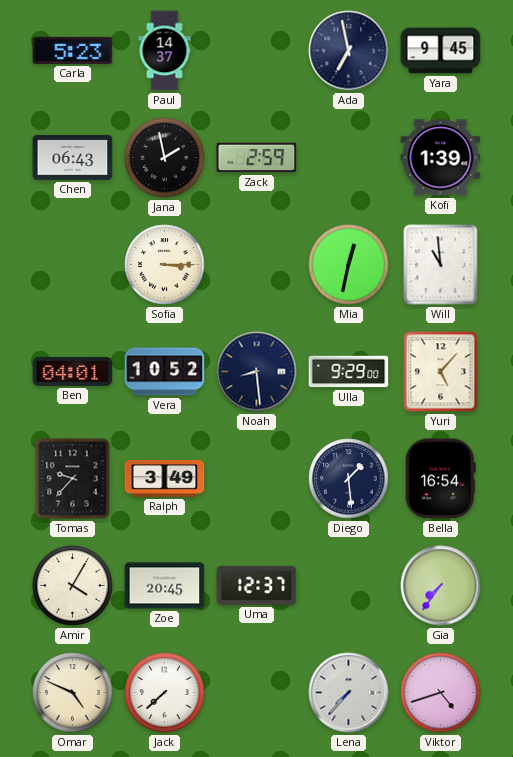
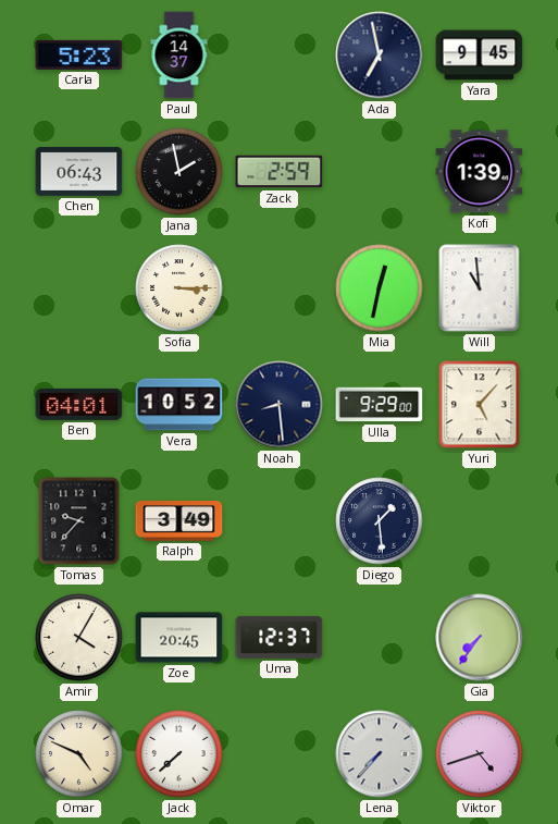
Bella: 16:54 -> none
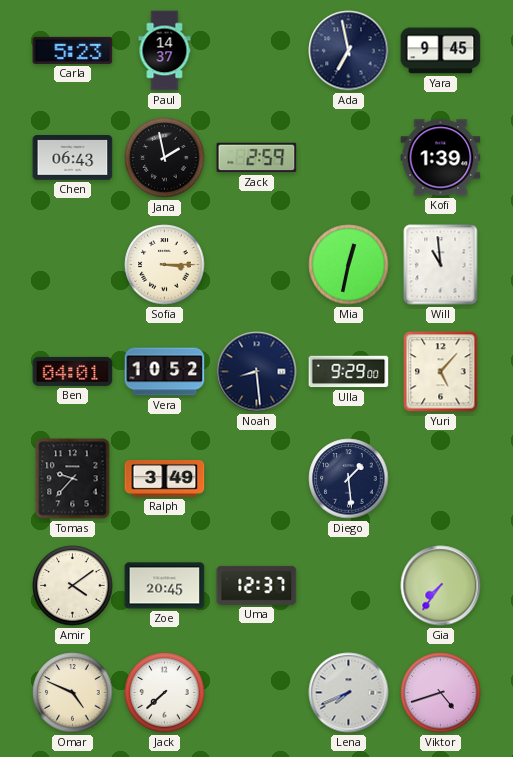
Amir: 4:05 -> 4:09
Lena: 7:37 -> 7:41
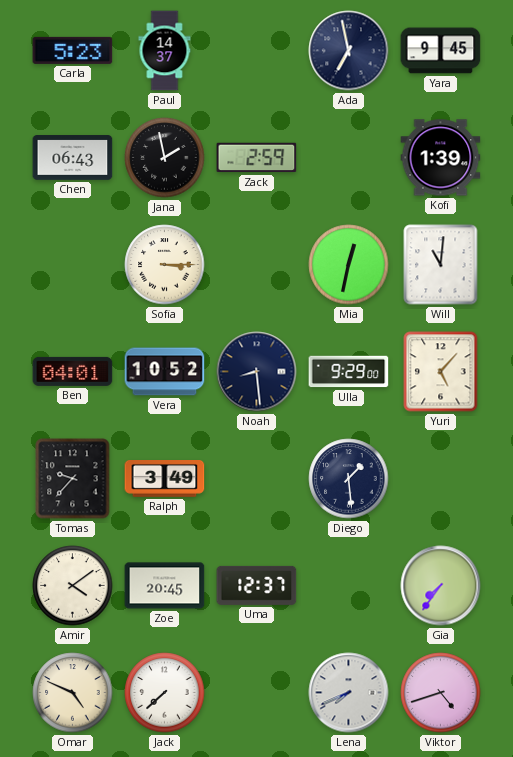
Will: 10:59 -> 11:01
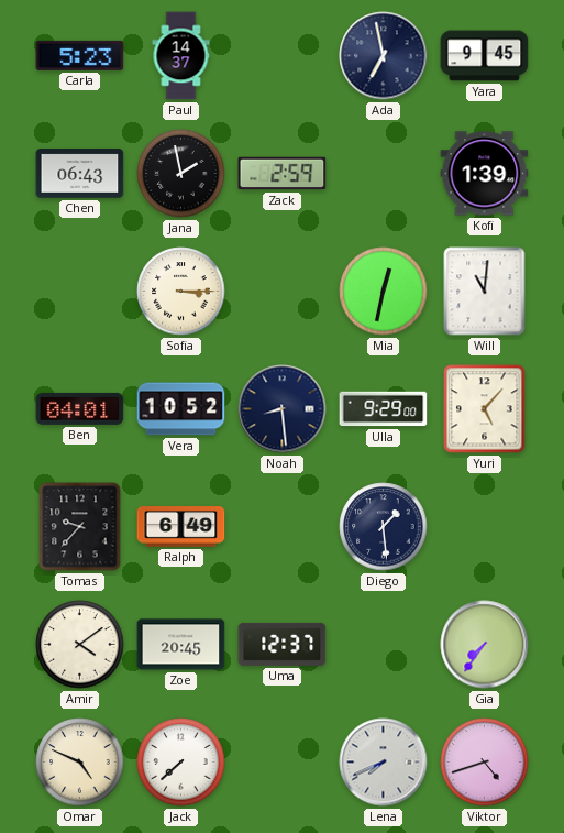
Ralph: 3:49 -> 6:49
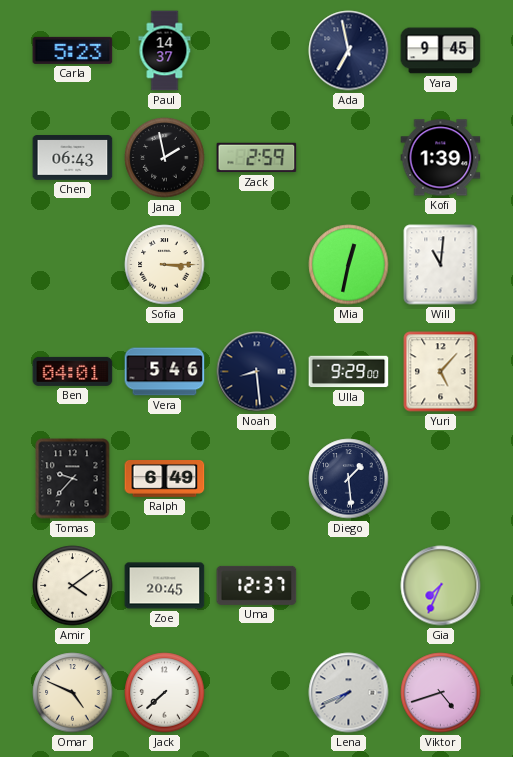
Vera: 10:52 -> 5:46
Gia: 7:36 -> 7:34
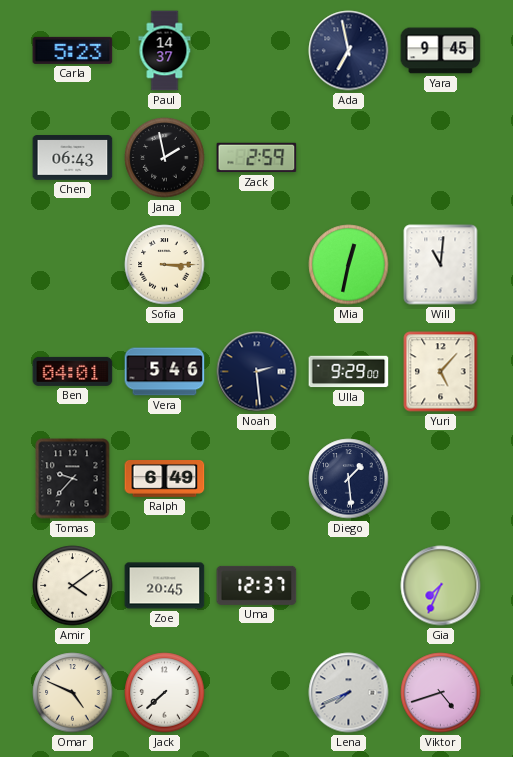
Kofi: 1:39 -> none
Noah: 8:29 -> 2:29
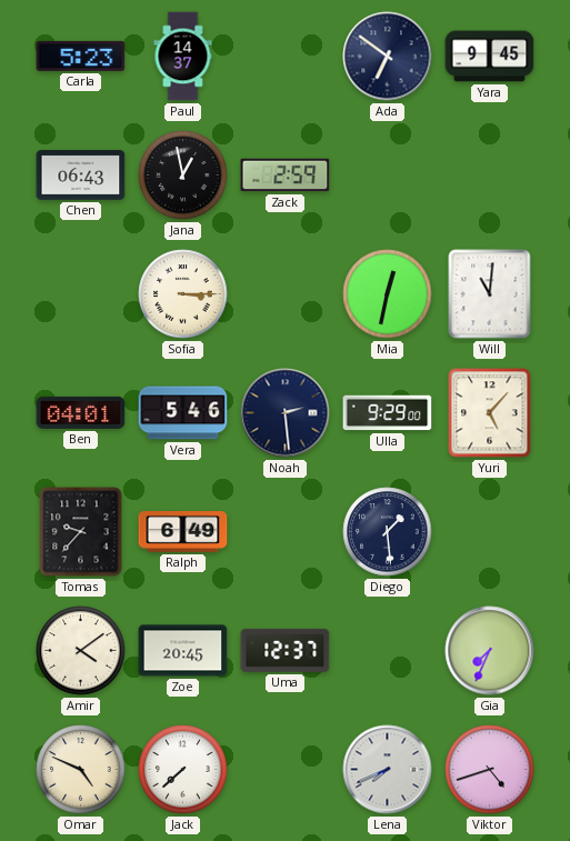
Ada: 6:58 -> 6:51
Jana: 1:58 -> 12:58
